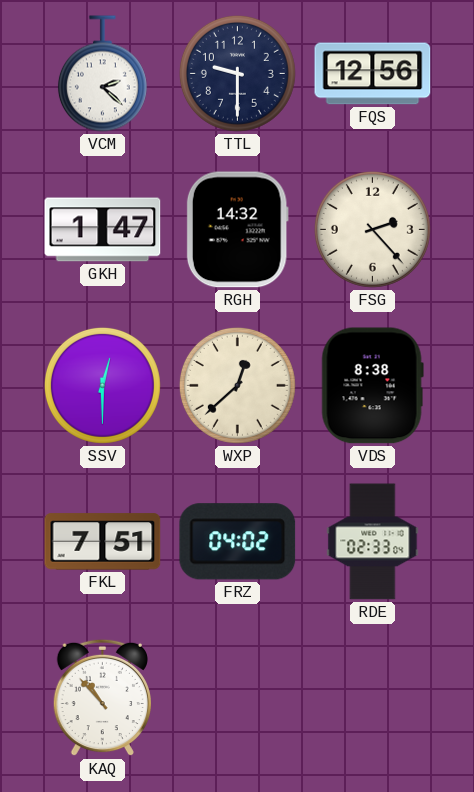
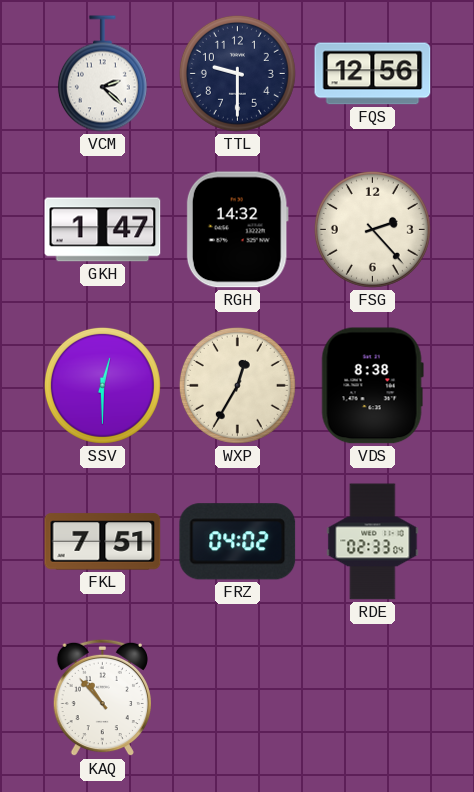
WXP: 12:38 -> 12:35
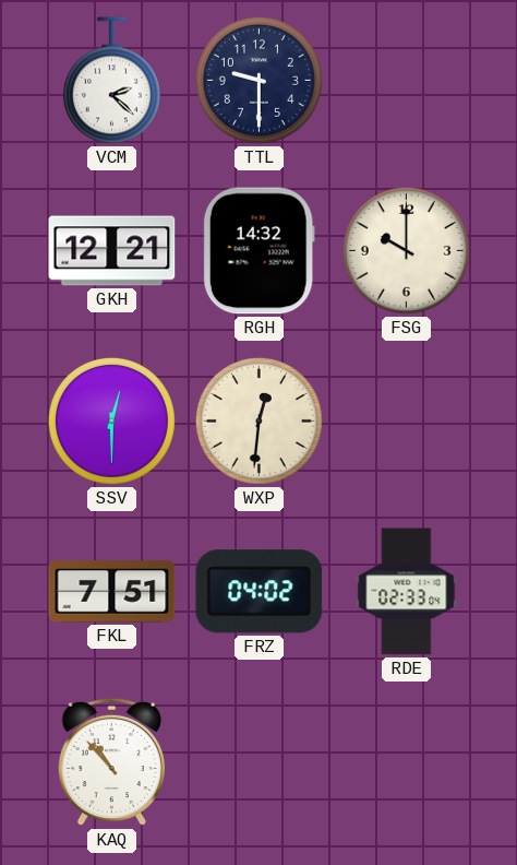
FQS: 12:56 -> none
GKH: 1:47 -> 12:21
FSG: 2:23 -> 10:00
WXP: 12:35 -> 12:31
VDS: 8:38 -> none
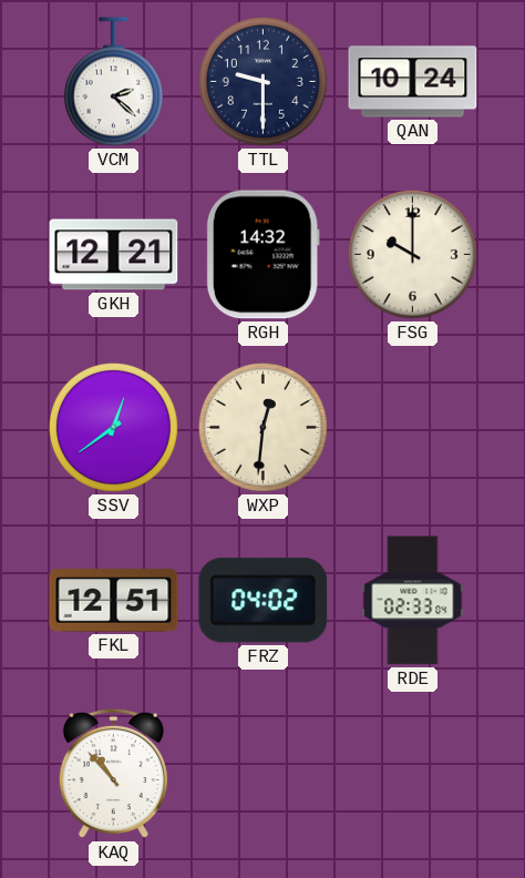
QAN: none -> 10:24
SSV: 12:30 -> 12:39
FKL: 7:51 -> 12:51
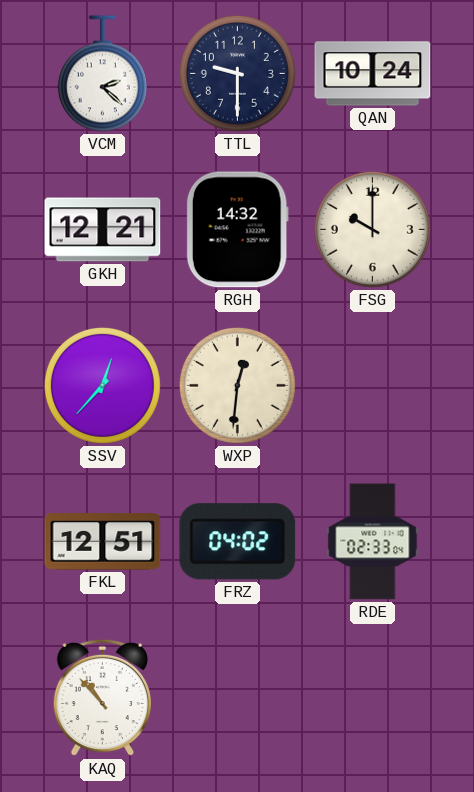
SSV: 12:39 -> 12:37
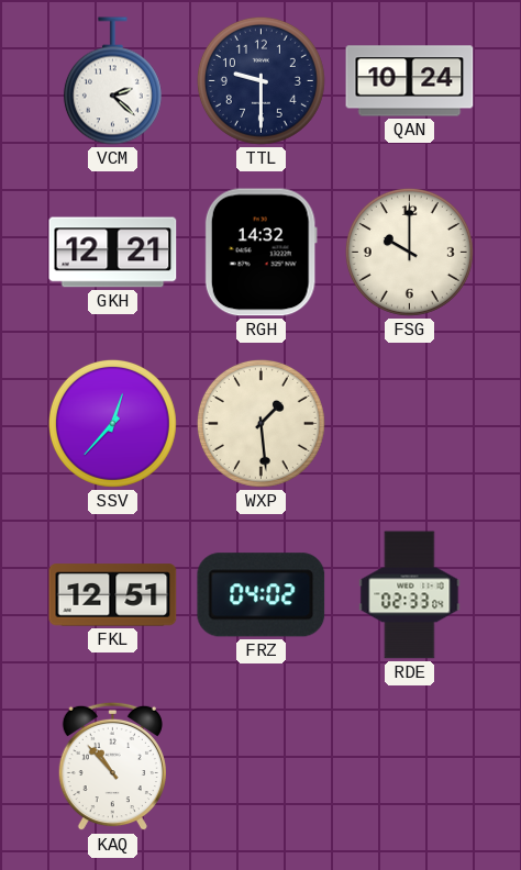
WXP: 12:31 -> 1:29
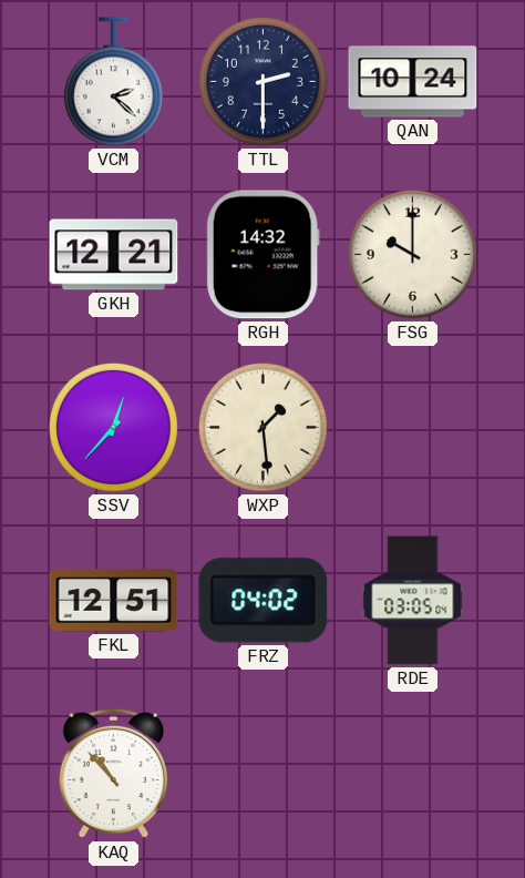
TTL: 9:30 -> 2:30
RDE: 02:33 -> 03:05
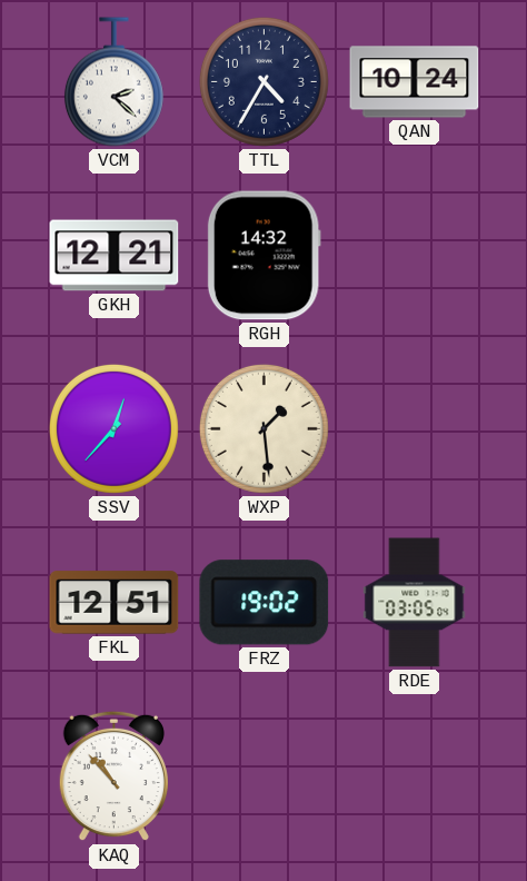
TTL: 2:30 -> 4:35
FSG: 10:00 -> none
FRZ: 04:02 -> 19:02
